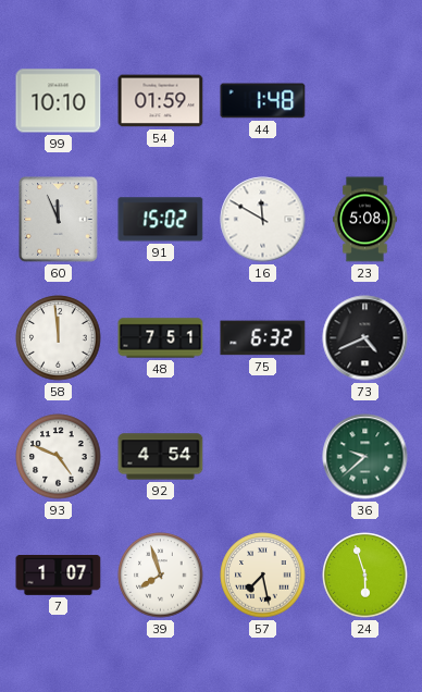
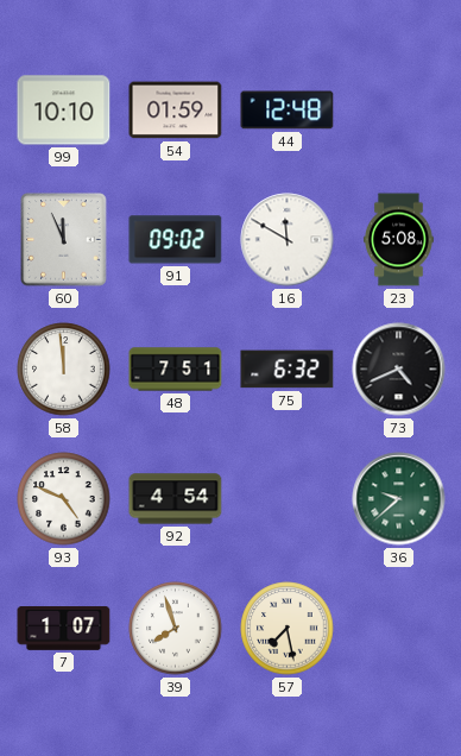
44: 1:48 -> 12:48
91: 15:02 -> 09:02
24: 5:57 -> none
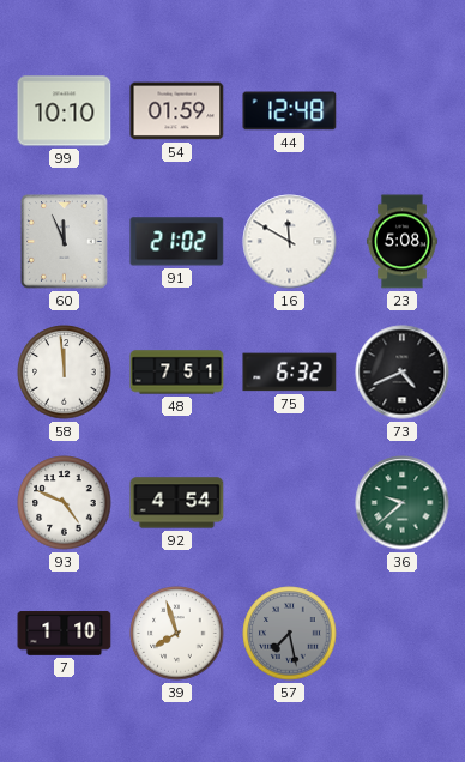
91: 09:02 -> 21:02
7: 1:07 -> 1:10
57 dial: cream -> grey
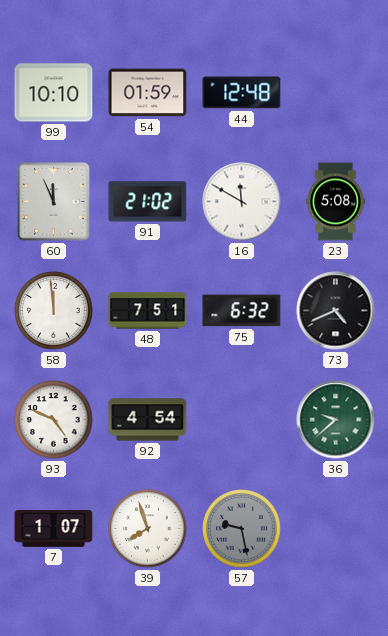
7: 1:10 -> 1:07
57: 7:28 -> 9:28
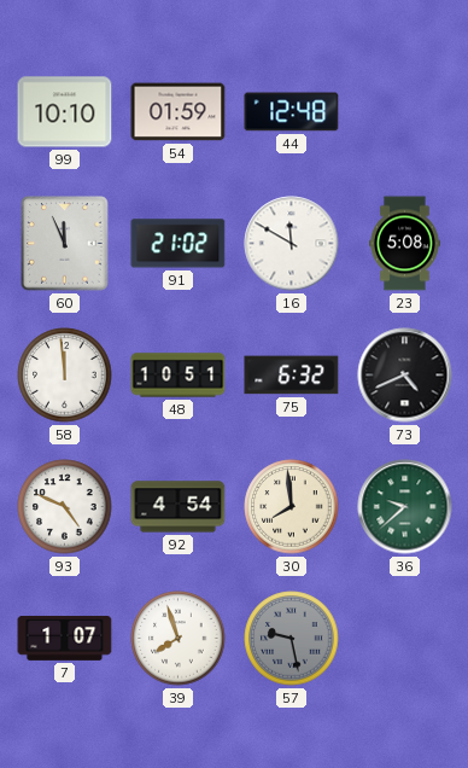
48: 7:51 -> 10:51
30: none -> 7:59
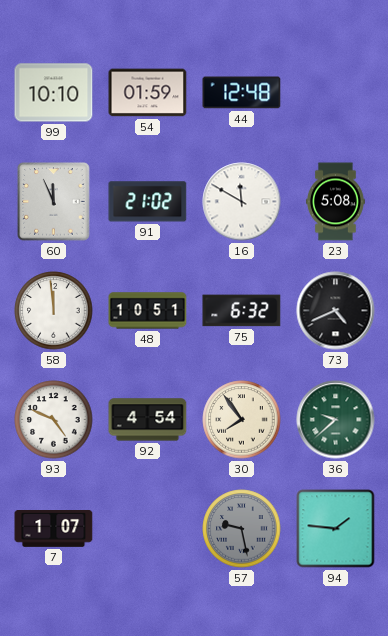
30: 7:59 -> 7:54
39: 7:57 -> none
94: none -> 1:46
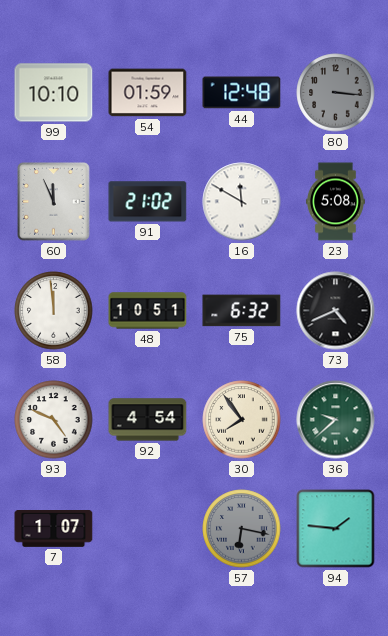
80: none -> 3:16
57: 9:28 -> 6:17
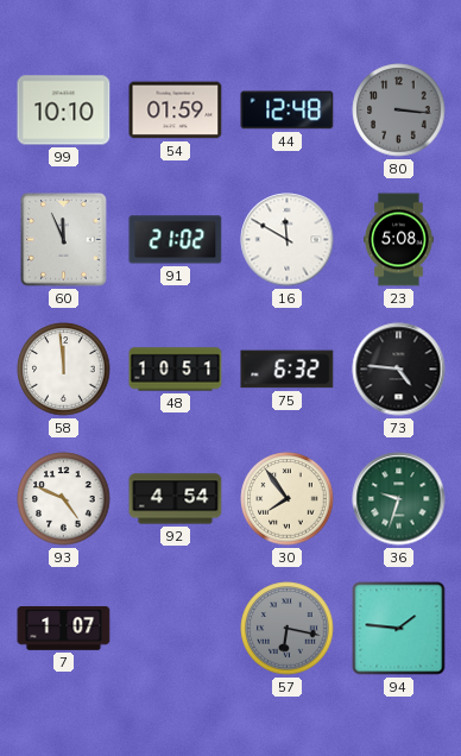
73: 4:41 -> 4:46
36: 9:38 -> 9:33
